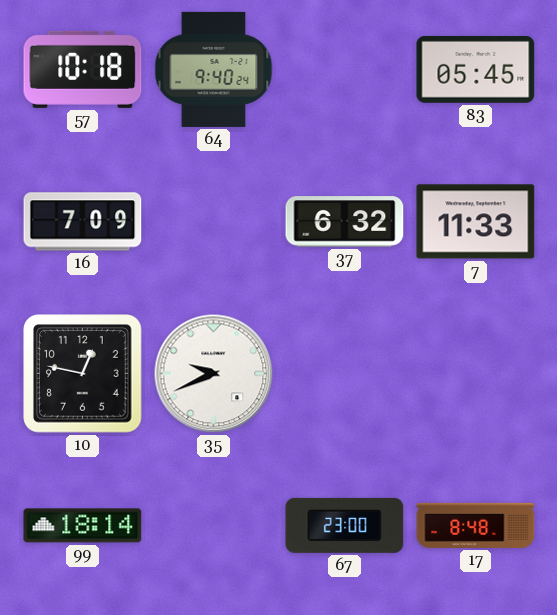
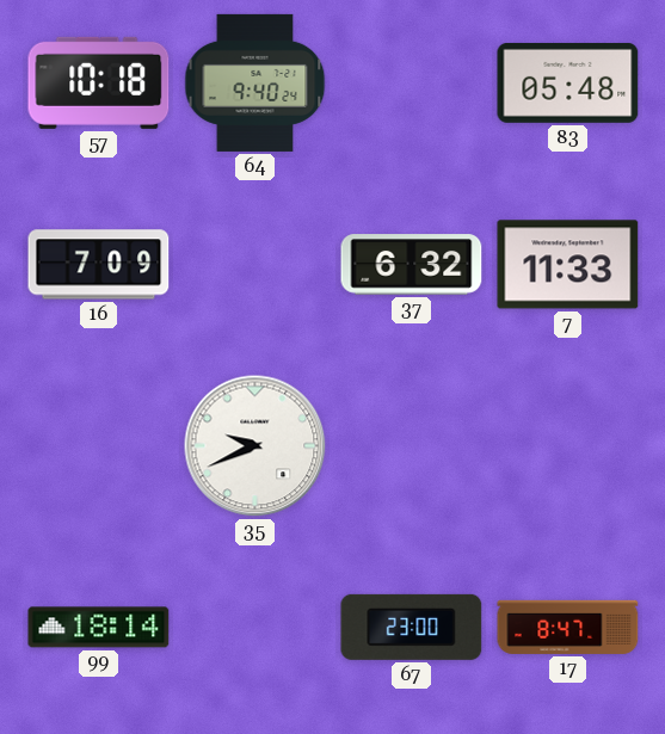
83: 05:45 -> 05:48
10: 12:47 -> none
17: 8:48 -> 8:47
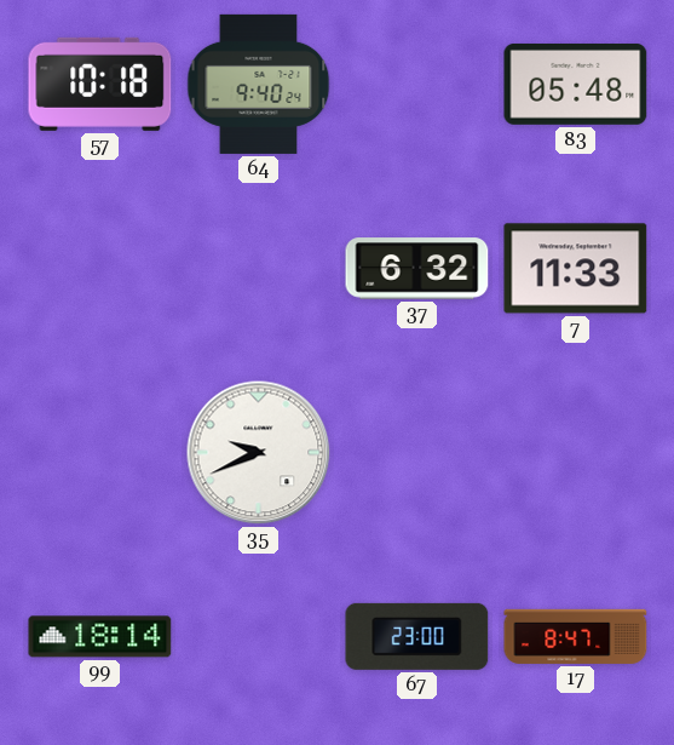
16: 7:09 -> none
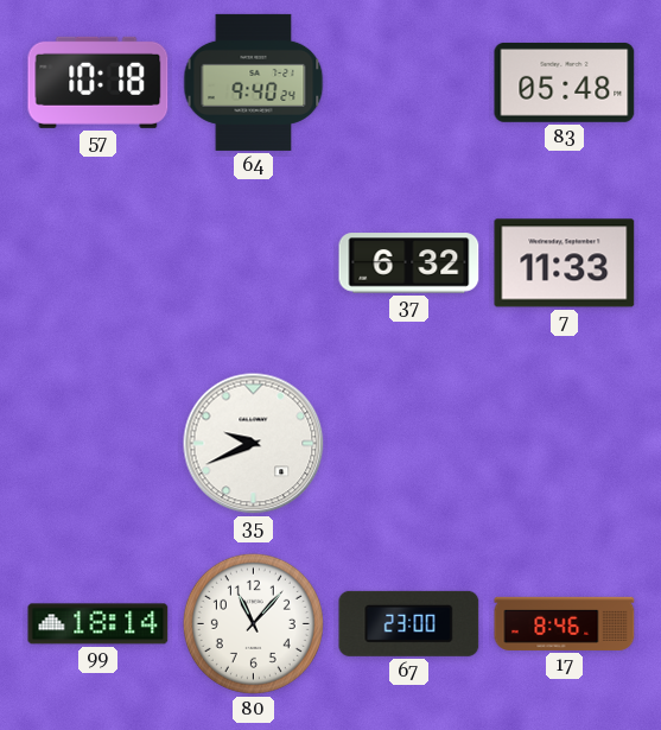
80: none -> 11:07
17: 8:47 -> 8:46
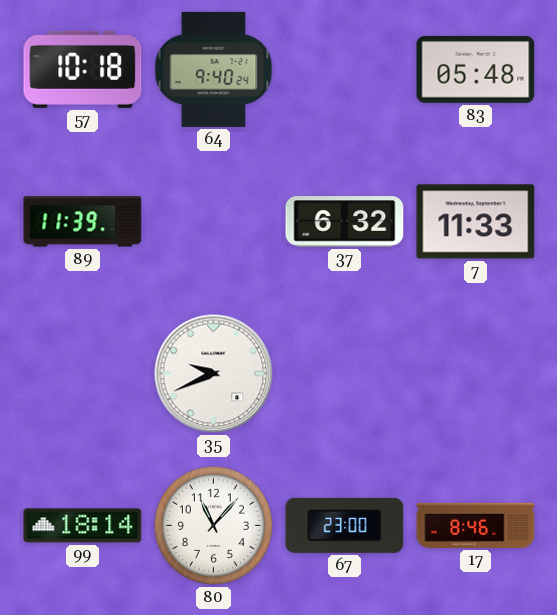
89: none -> 11:39
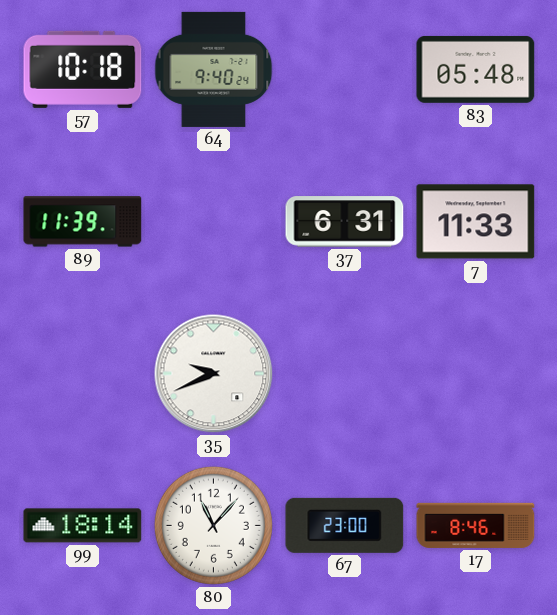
37: 6:32 -> 6:31
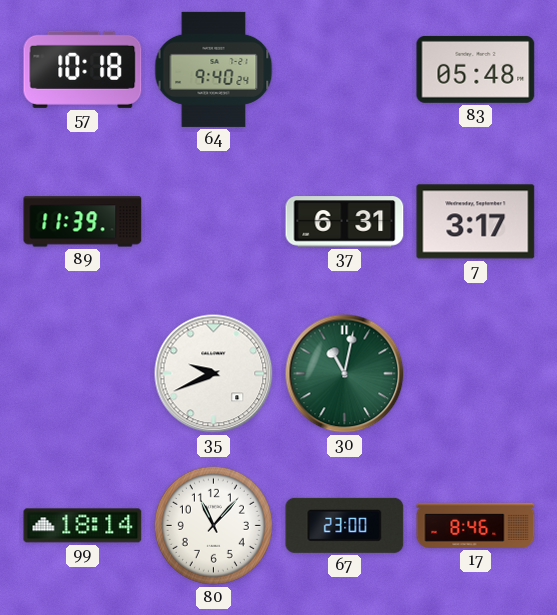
7: 11:33 -> 3:17
30: none -> 11:02
